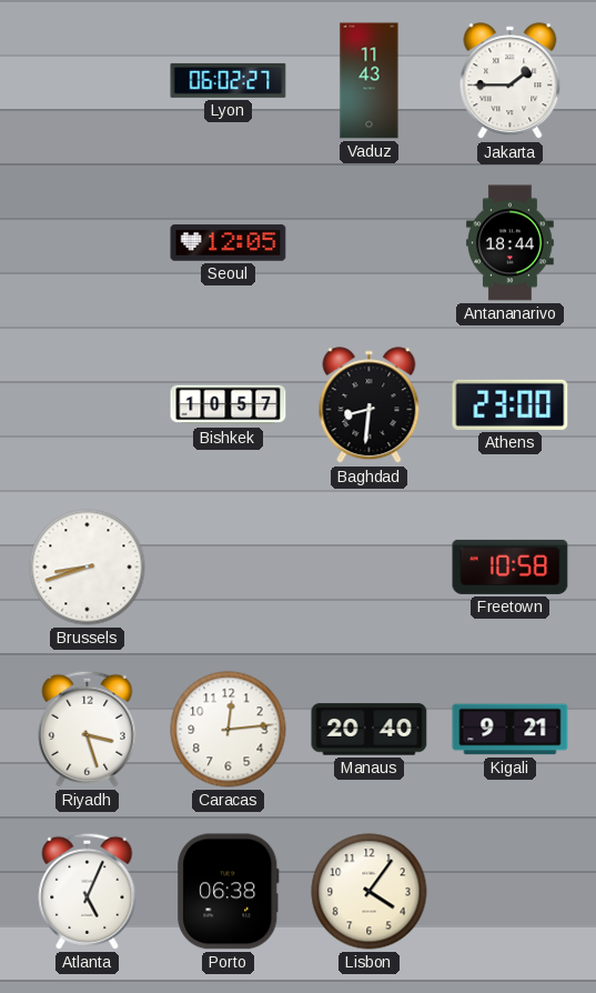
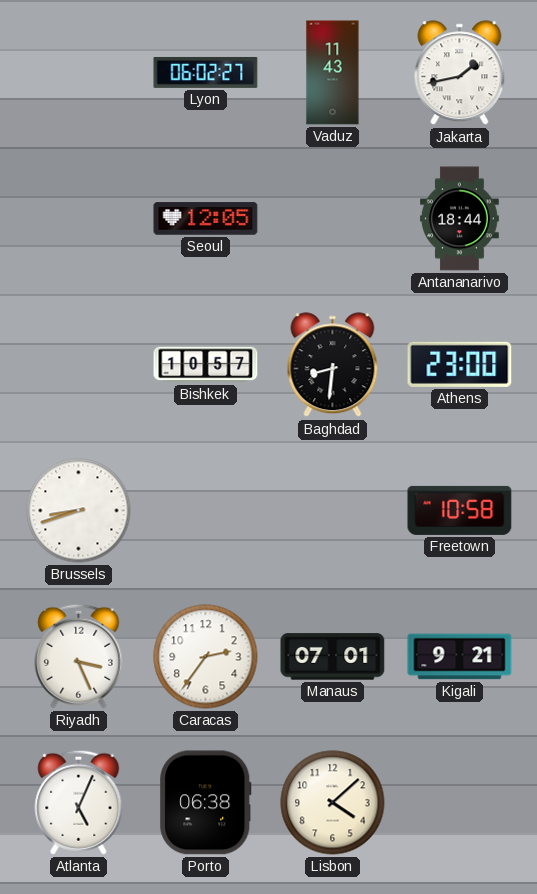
Jakarta: 1:45 -> 1:43
Riyadh: 3:27 -> 3:26
Caracas: 12:14 -> 2:36
Manaus: 20:40 -> 07:01
Lisbon: 4:06 -> 4:08
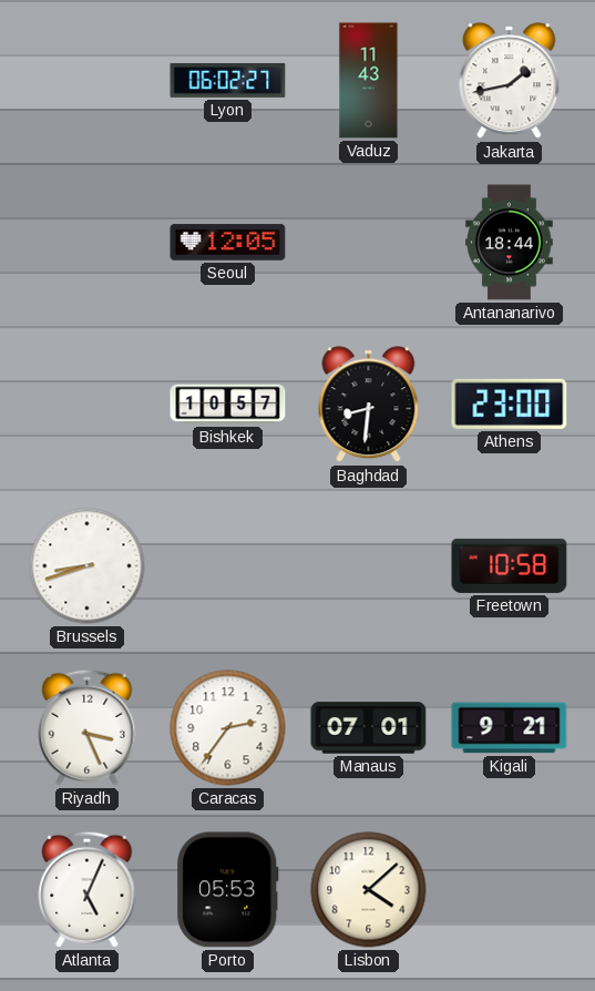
Porto: 06:38 -> 05:53
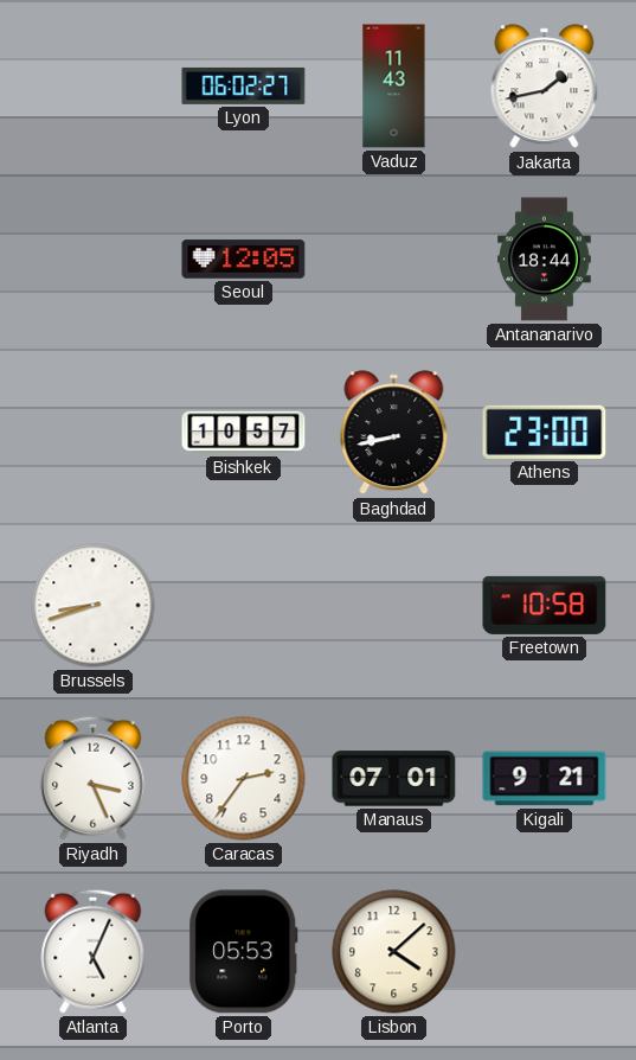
Baghdad: 8:31 -> 8:43
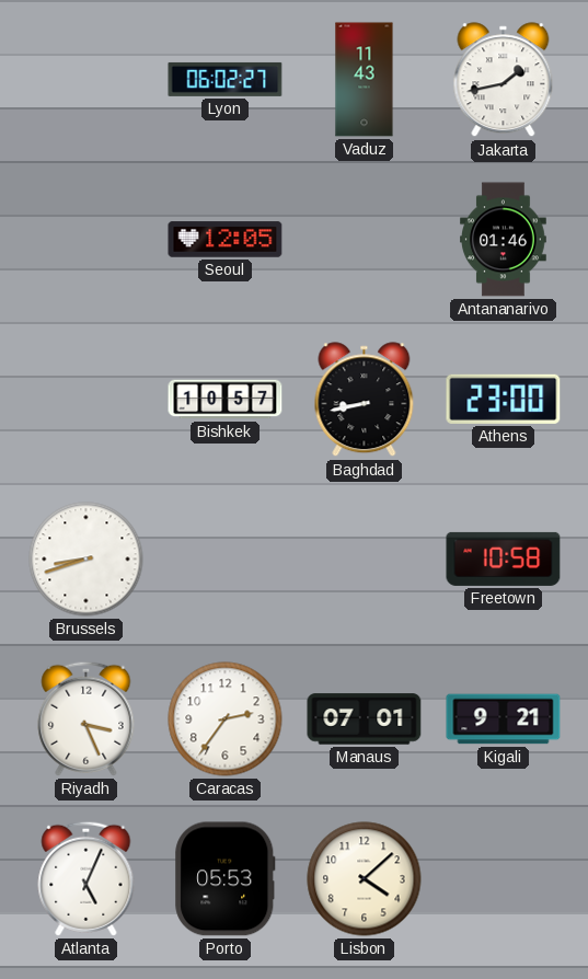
Antananarivo: 18:44 -> 01:46
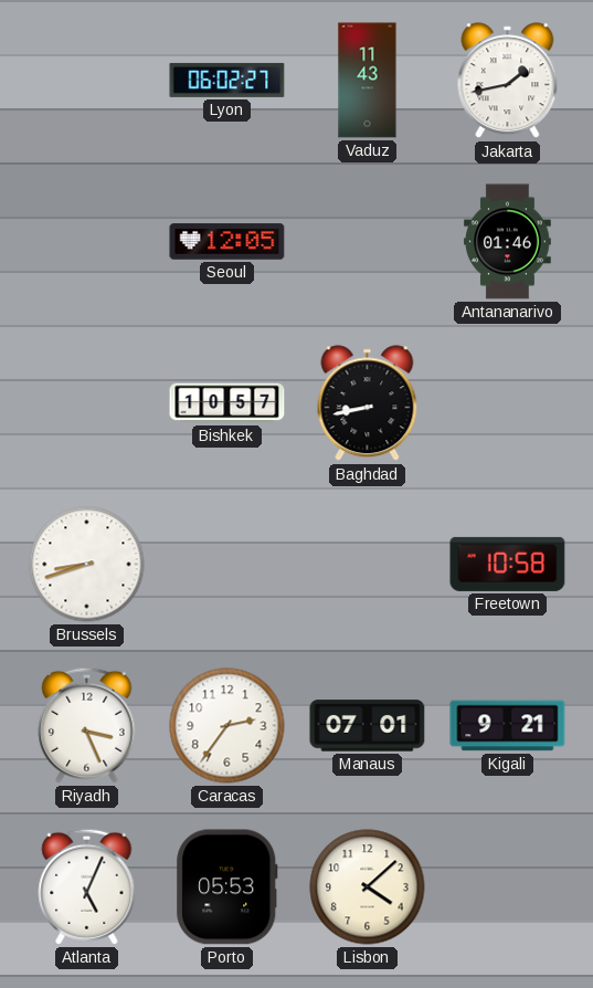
Athens: 23:00 -> none
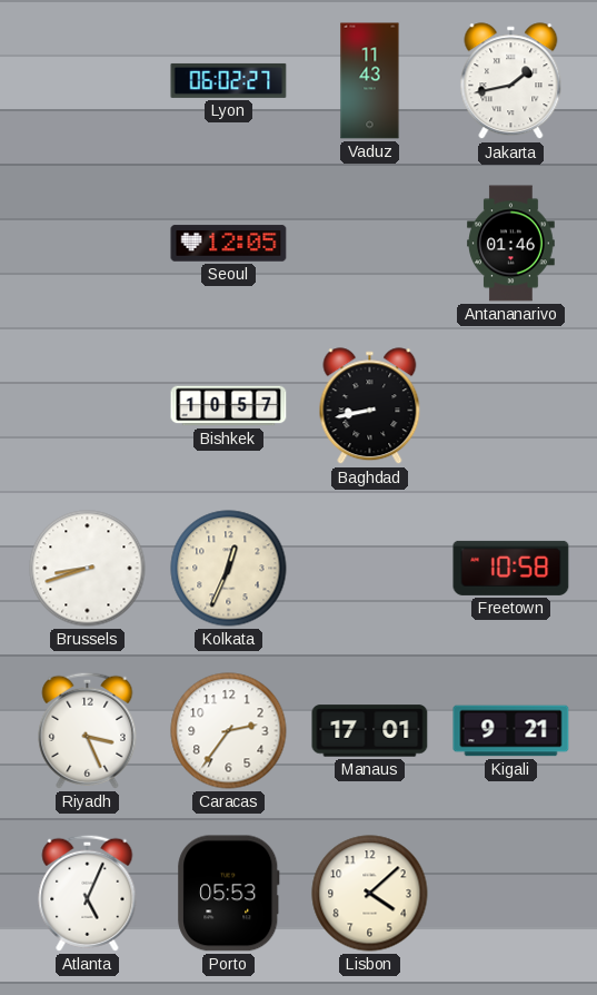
Kolkata: none -> 12:34
Manaus: 07:01 -> 17:01
